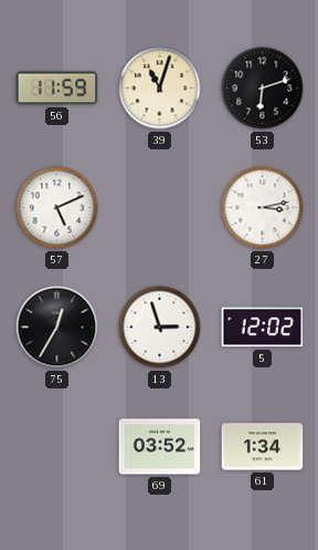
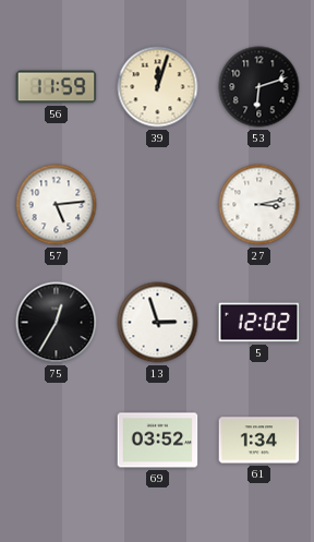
39: 11:03 -> 12:03
57: 5:11 -> 5:14
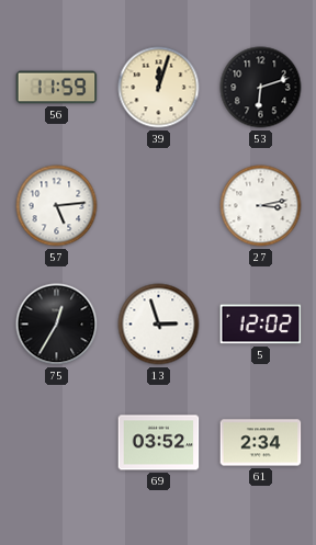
61: 1:34 -> 2:34
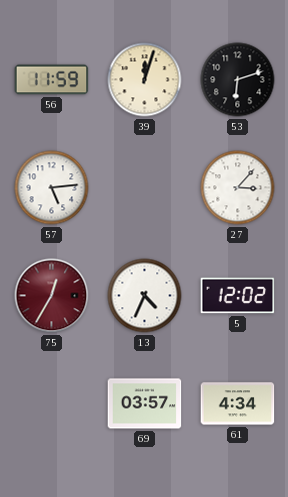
27: 3:13 -> 3:07
75 dial: black -> burgundy
13: 2:57 -> 4:34
69: 03:52 -> 03:57
61: 2:34 -> 4:34
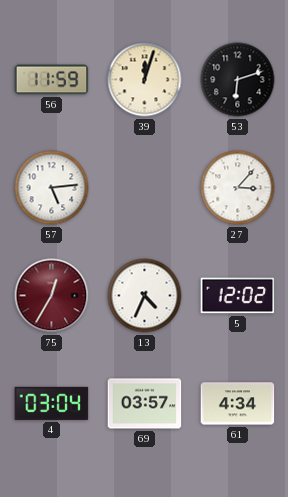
4: none -> 03:04
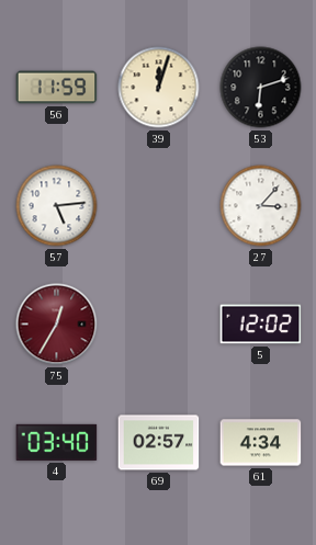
13: 4:34 -> none
4: 03:04 -> 03:40
69: 03:57 -> 02:57
